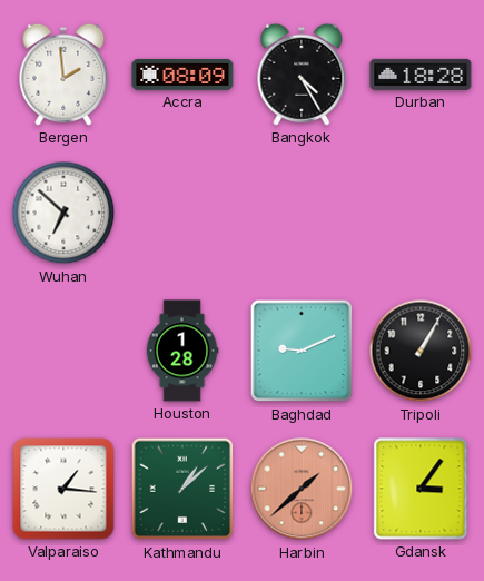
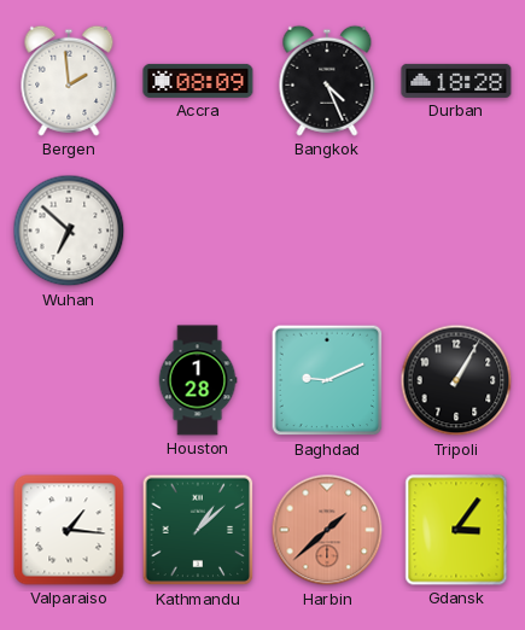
Bangkok: 4:25 -> 4:26
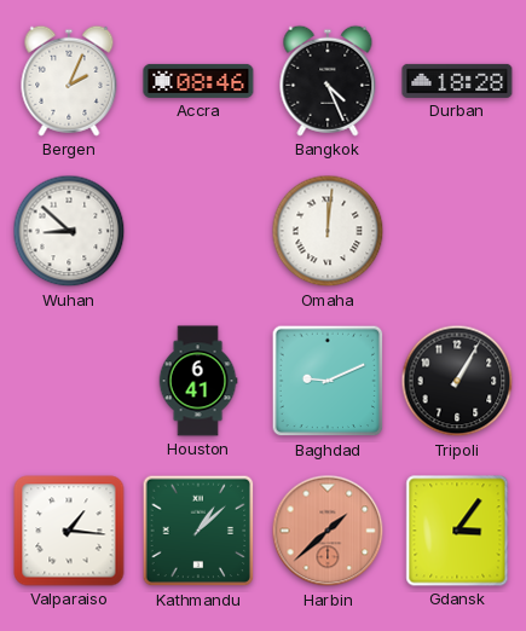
Bergen: 1:59 -> 2:04
Accra: 08:09 -> 08:46
Wuhan: 6:52 -> 8:52
Omaha: none -> 12:01
Houston: 1:28 -> 6:41
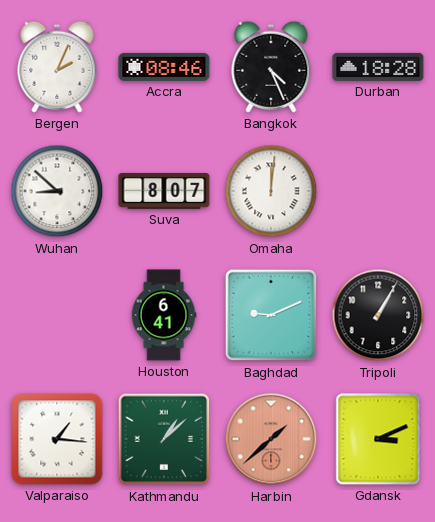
Suva: none -> 8:07
Gdansk: 3:06 -> 3:11
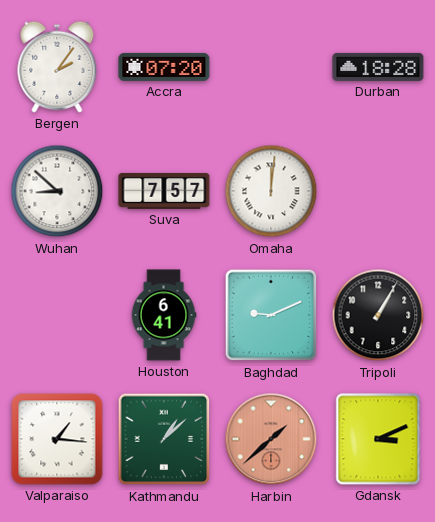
Bergen: 2:04 -> 2:06
Accra: 08:46 -> 07:20
Bangkok: 4:26 -> none
Suva: 8:07 -> 7:57
